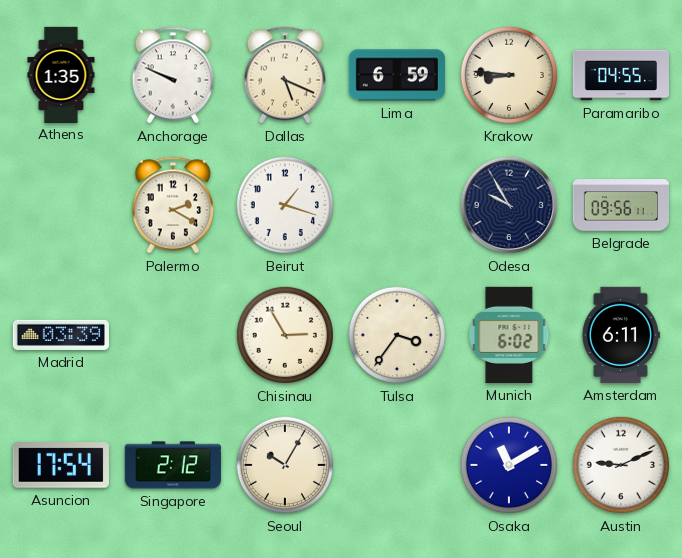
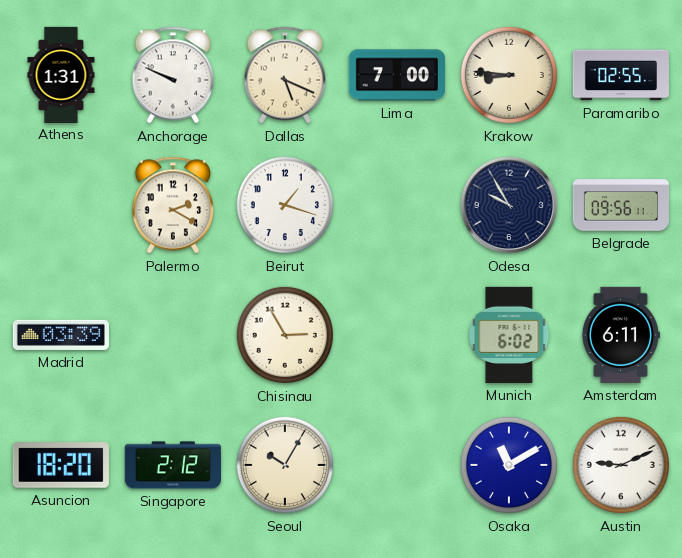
Athens: 1:35 -> 1:31
Lima: 6:59 -> 7:00
Paramaribo: 04:55 -> 02:55
Tulsa: 3:36 -> none
Asuncion: 17:54 -> 18:20
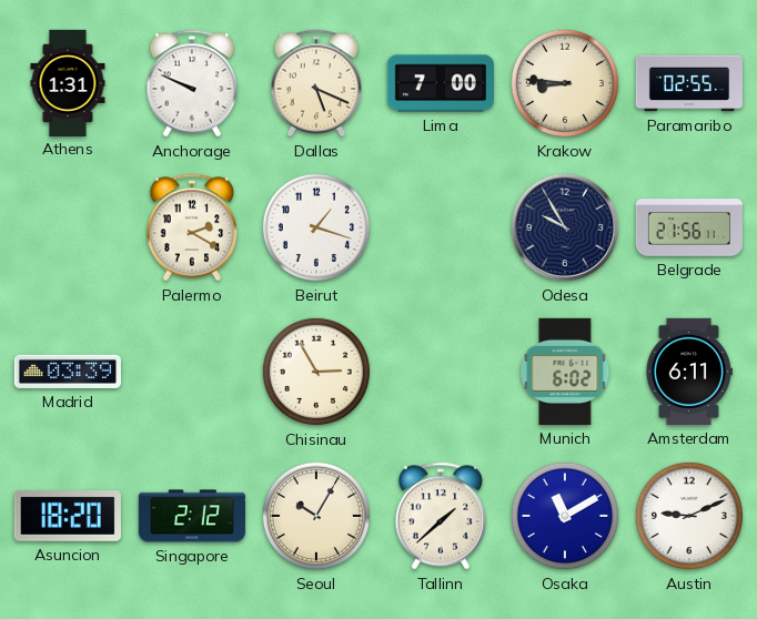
Belgrade: 09:56 -> 21:56
Tallinn: none -> 1:38
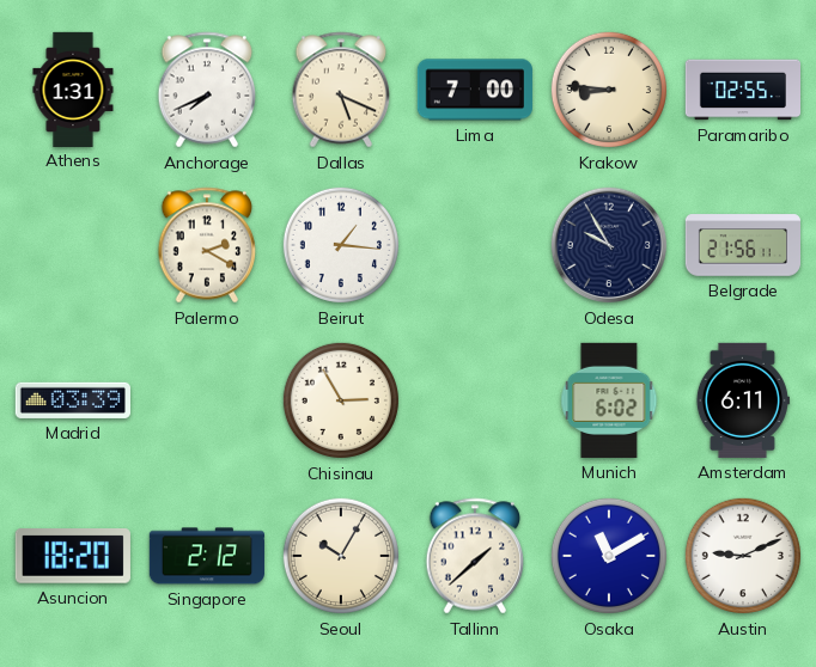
Anchorage: 9:49 -> 7:41
Beirut: 1:18 -> 1:16
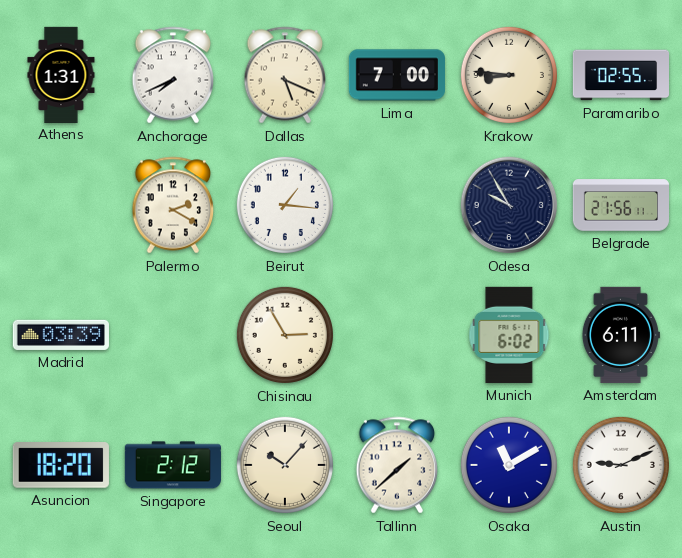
Seoul: 10:05 -> 10:07
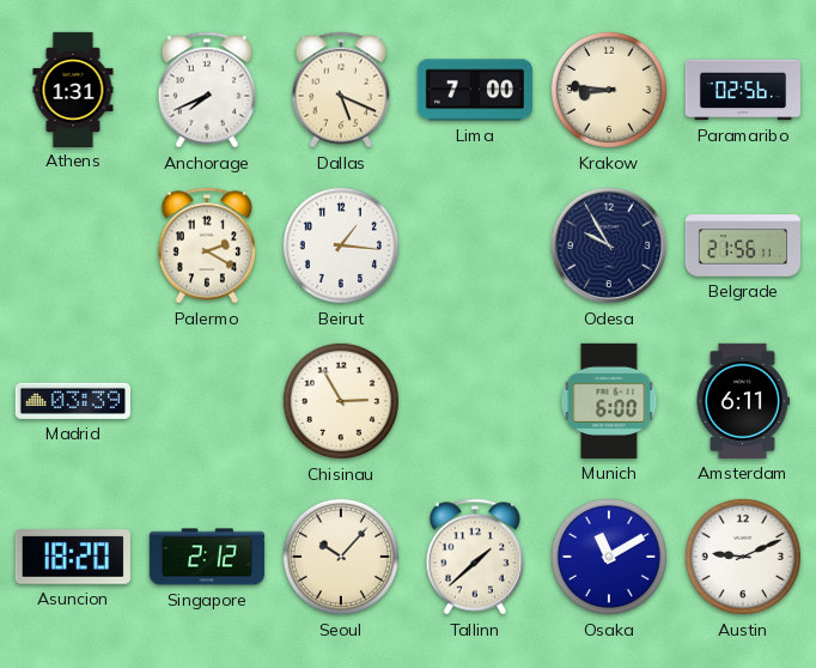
Paramaribo: 02:55 -> 02:56
Munich: 6:02 -> 6:00
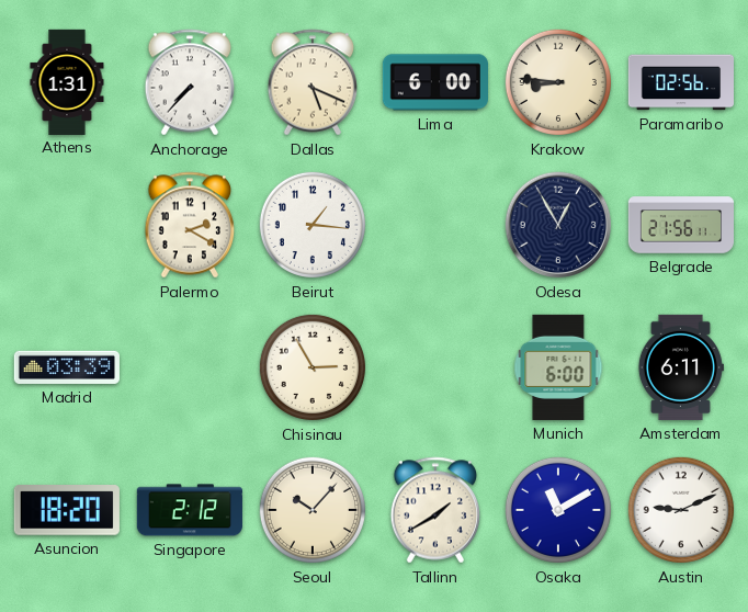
Anchorage: 7:41 -> 7:37
Lima: 7:00 -> 6:00
Odesa: 9:55 -> 12:55
Tallinn: 1:38 -> 1:40
